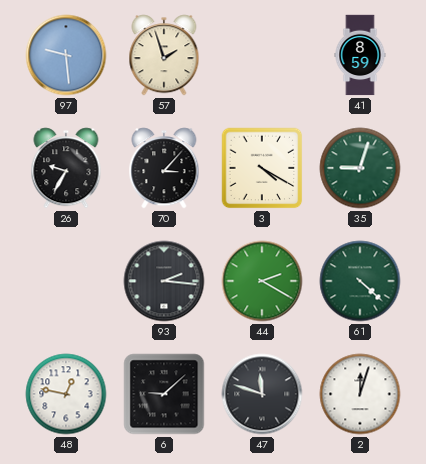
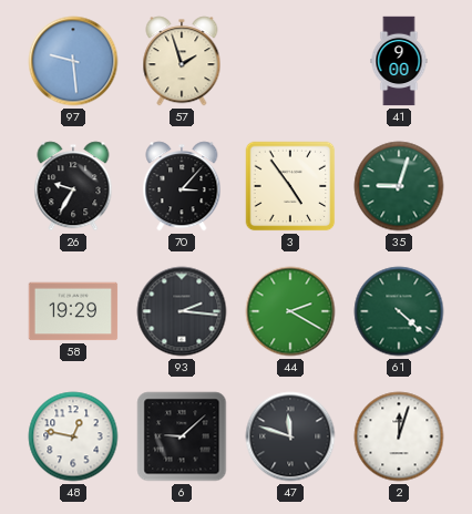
41: 8:59 -> 9:00
3: 4:20 -> 4:54
58: none -> 19:29
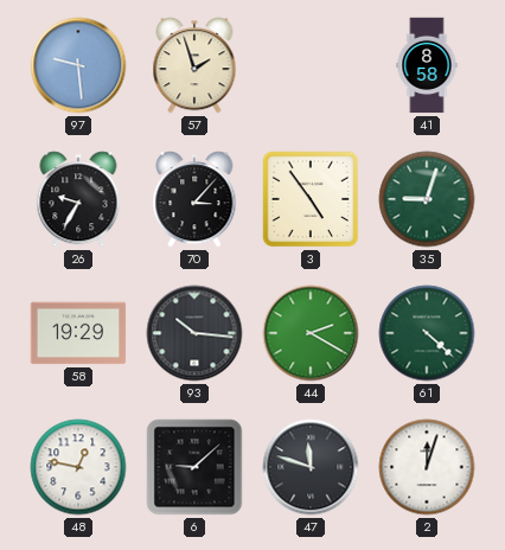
41: 9:00 -> 8:58
93: 2:16 -> 10:16
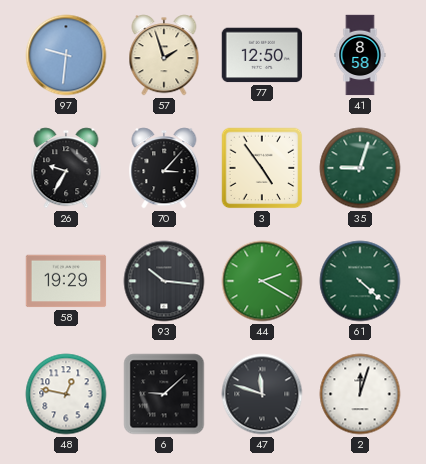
97: 9:29 -> 9:31
77: none -> 12:50
